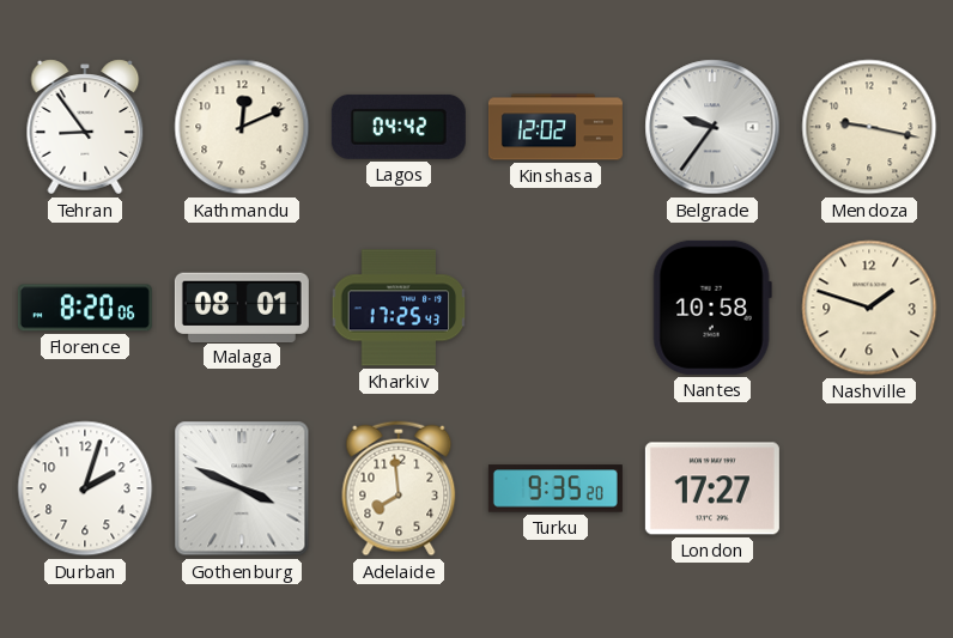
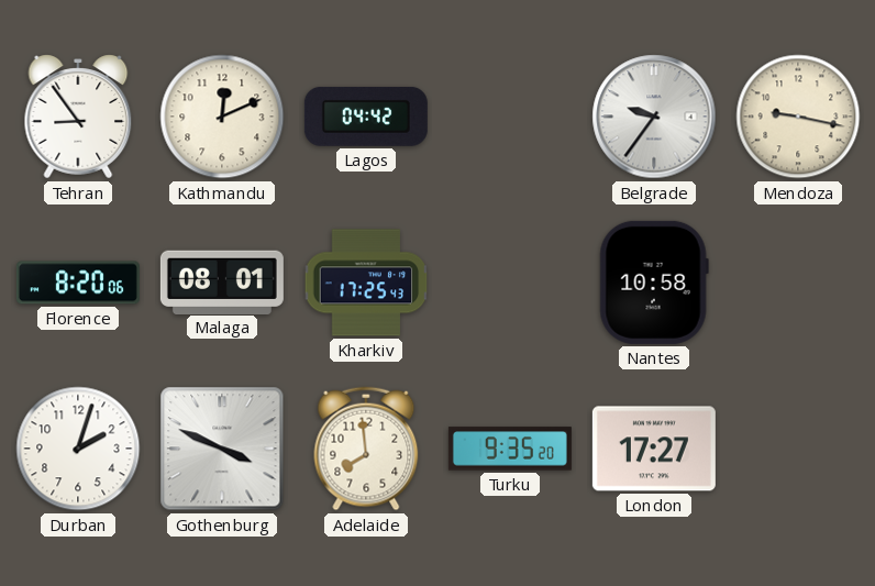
Kinshasa: 12:02 -> none
Nashville: 1:48 -> none
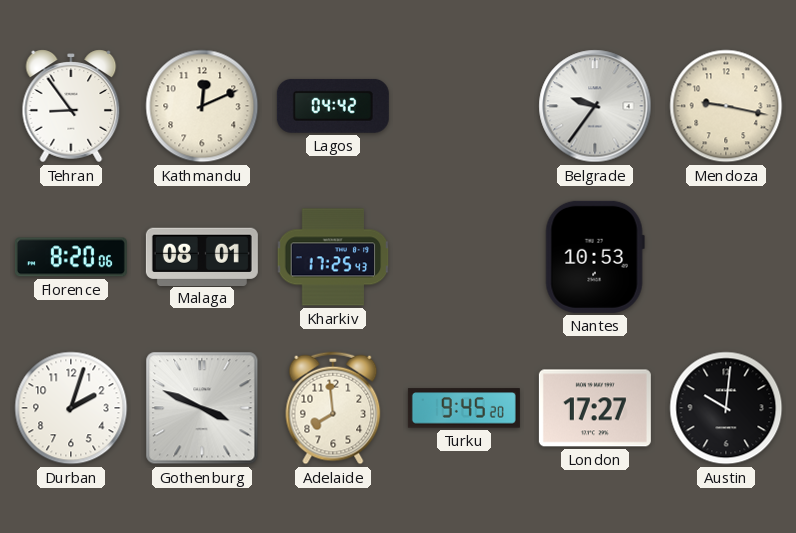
Nantes: 10:58 -> 10:53
Turku: 9:35 -> 9:45
Austin: none -> 10:01
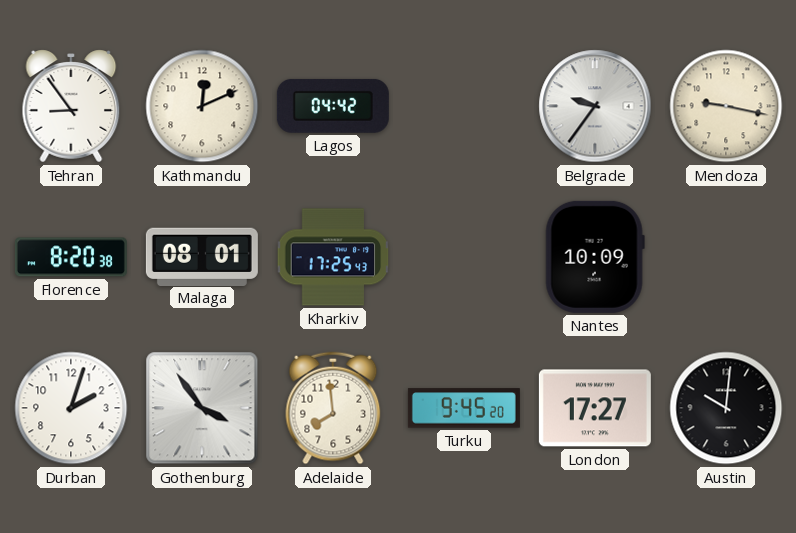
Florence: 8:20:06 -> 8:20:38
Nantes: 10:53 -> 10:09
Gothenburg: 3:49 -> 3:54
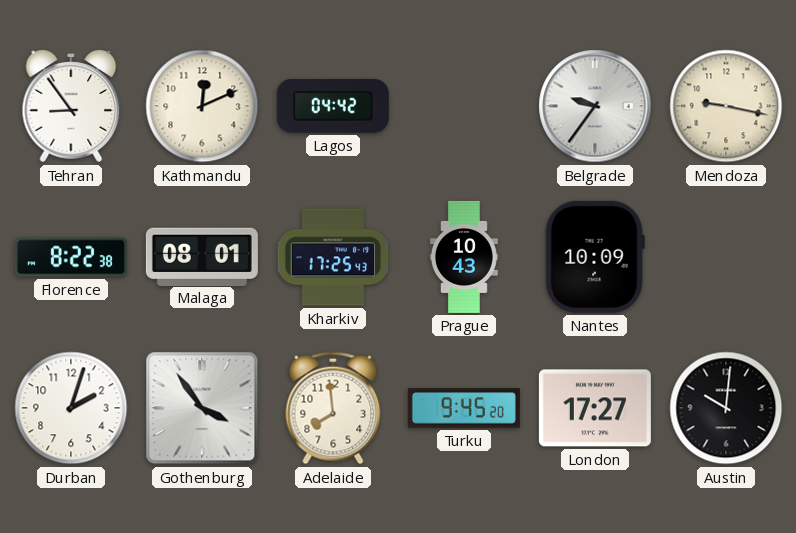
Florence: 8:20 -> 8:22
Prague: none -> 10:43
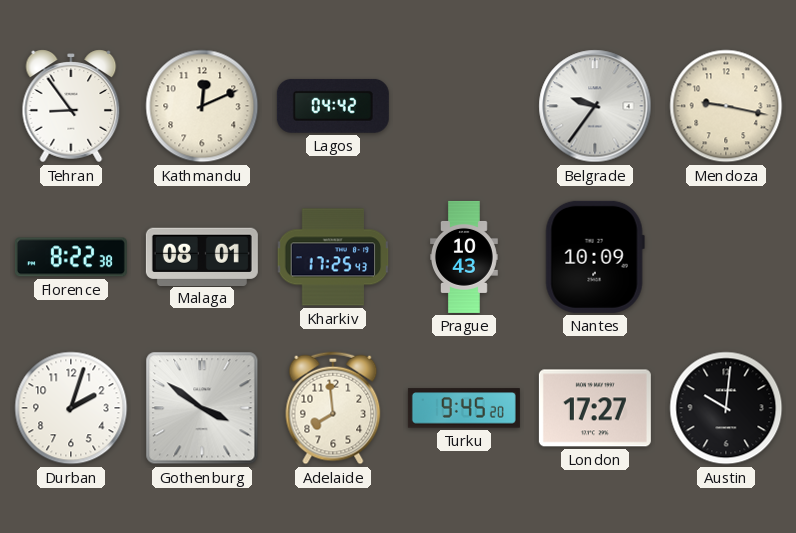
Gothenburg: 3:54 -> 3:51
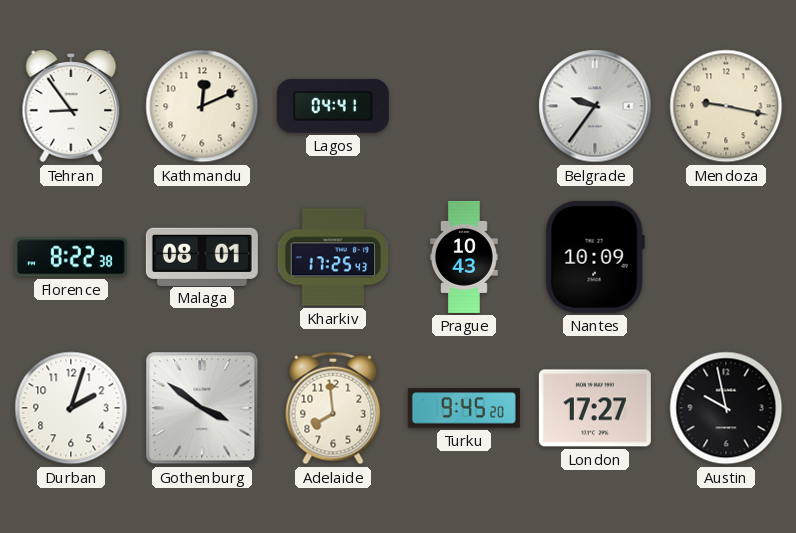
Lagos: 04:42 -> 04:41
Austin: 10:01 -> 9:58
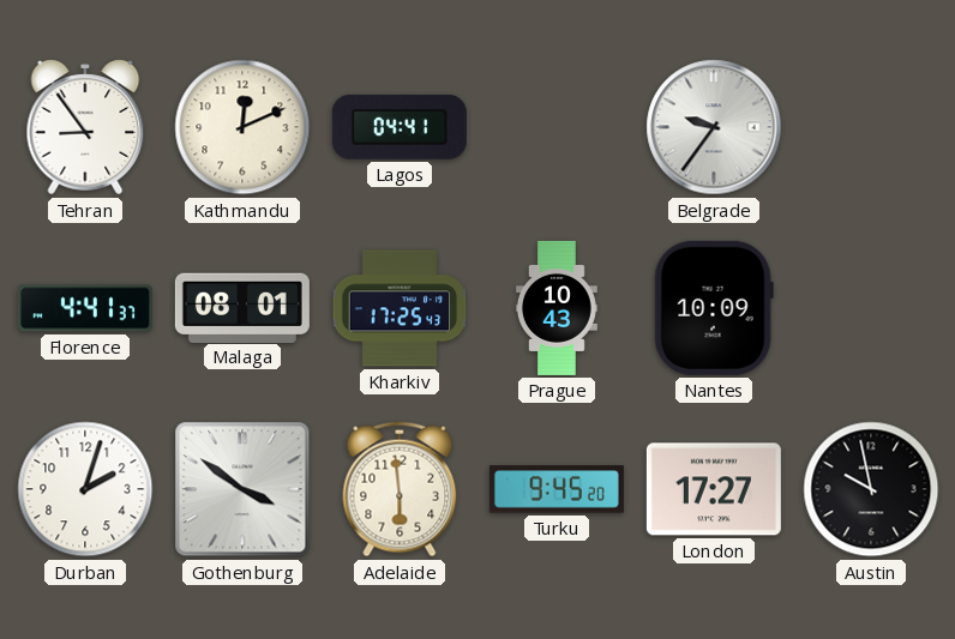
Mendoza: 9:17 -> none
Florence: 8:22 -> 4:41
Adelaide: 7:59 -> 5:59
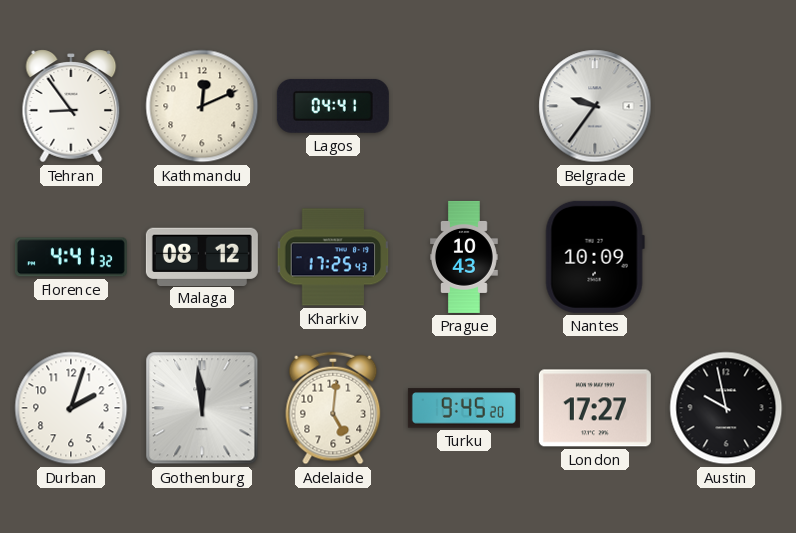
Florence: 4:41:37 -> 4:41:32
Malaga: 08:01 -> 08:12
Gothenburg: 3:51 -> 11:59
Adelaide: 5:59 -> 5:01
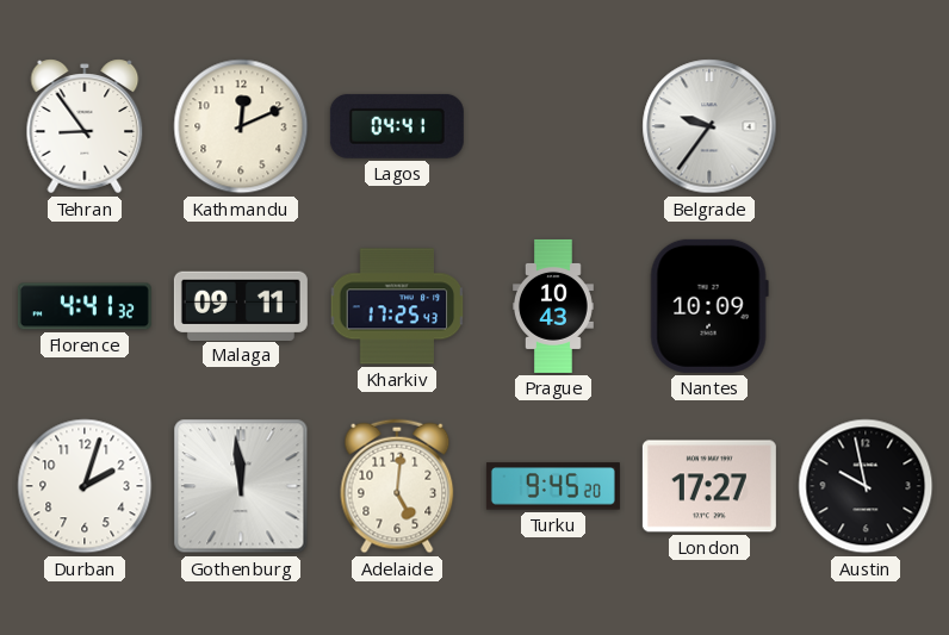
Malaga: 08:12 -> 09:11
